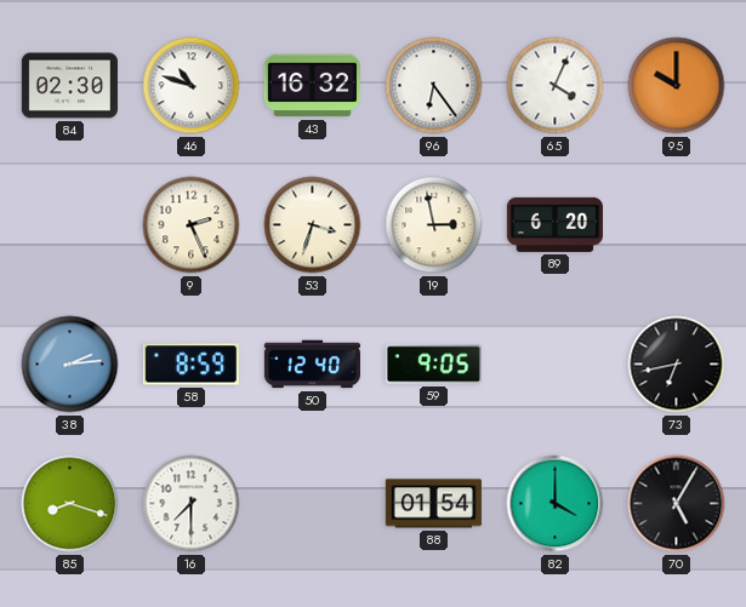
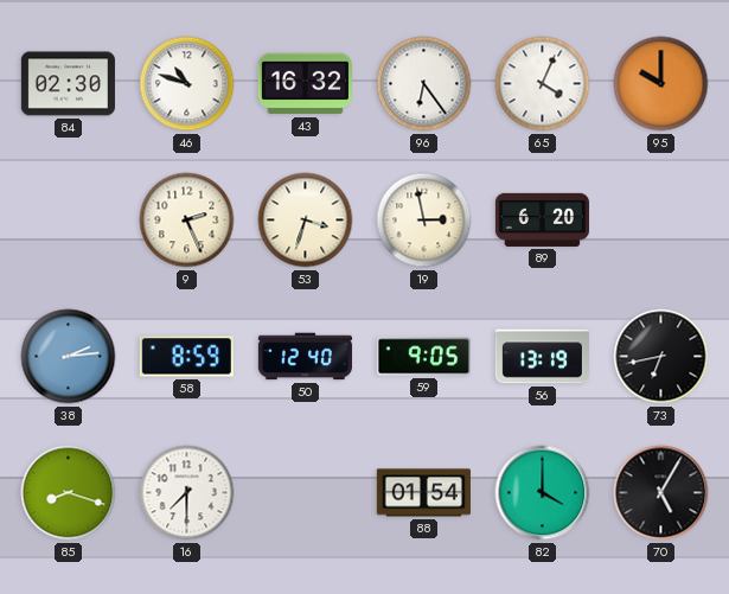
56: none -> 13:19
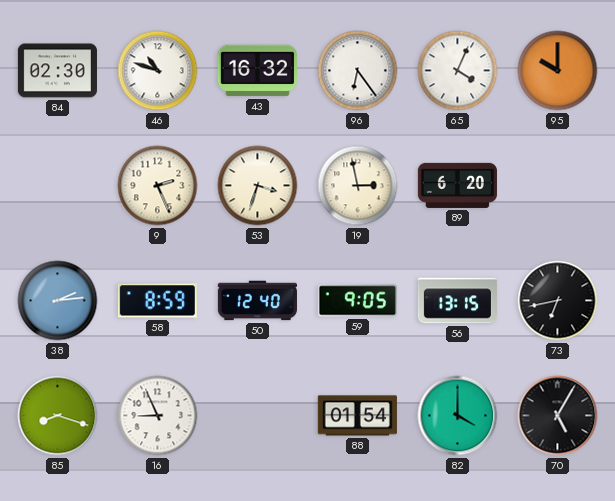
56: 13:19 -> 13:15
16: 7:30 -> 8:56
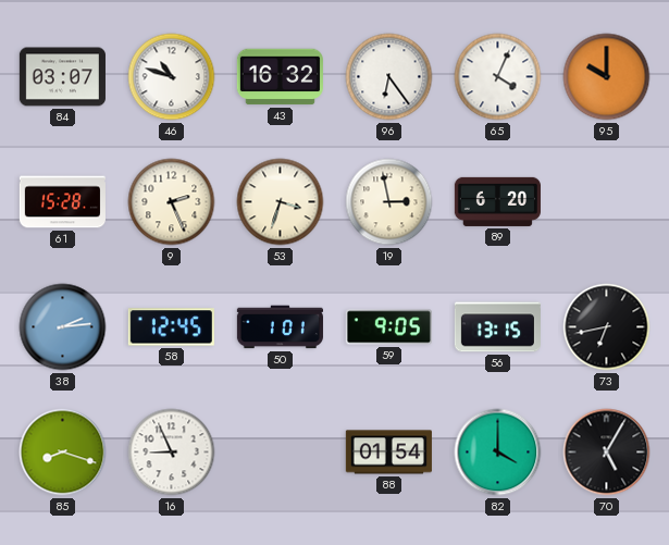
84: 02:30 -> 03:07
61: none -> 15:28
58: 8:59 -> 12:45
50: 12:40 -> 1:01
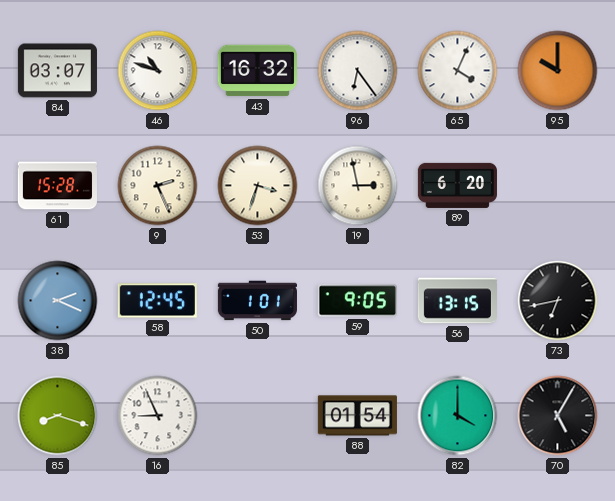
38: 2:14 -> 2:19
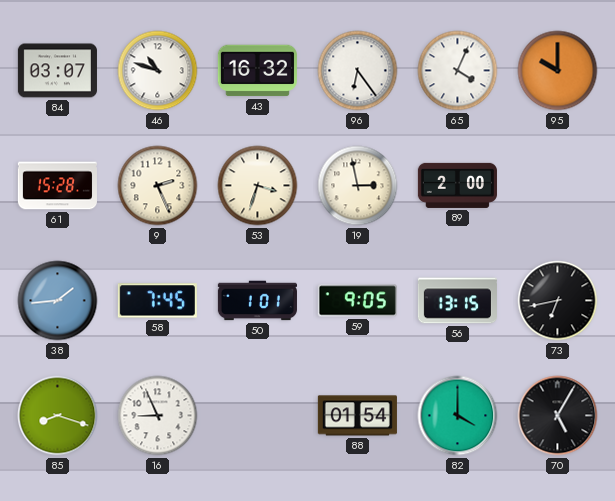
89: 6:20 -> 2:00
38: 2:19 -> 1:44
58: 12:45 -> 7:45
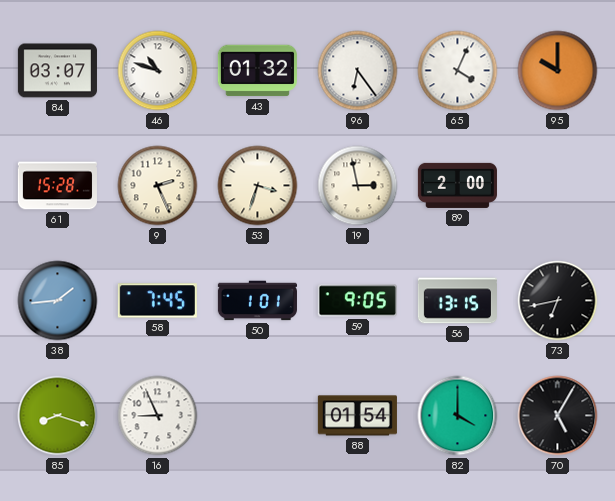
43: 16:32 -> 01:32
